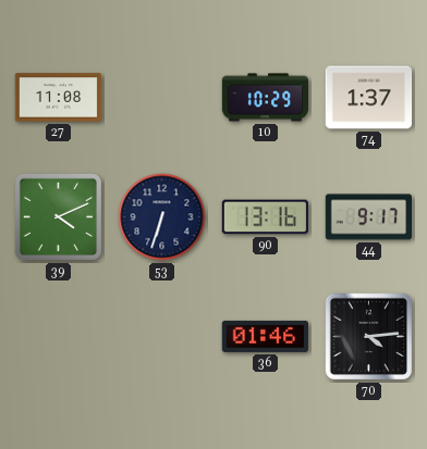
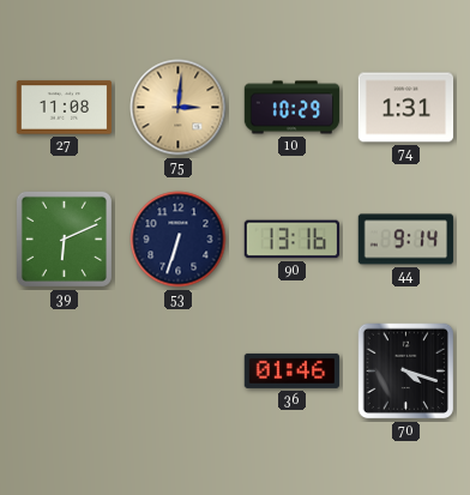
75: none -> 3:01
74: 1:37 -> 1:31
39: 4:11 -> 6:11
44: 9:17 -> 9:14
70: 4:14 -> 4:18
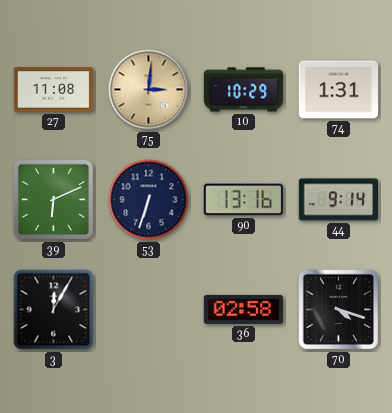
3: none -> 12:05
36: 01:46 -> 02:58
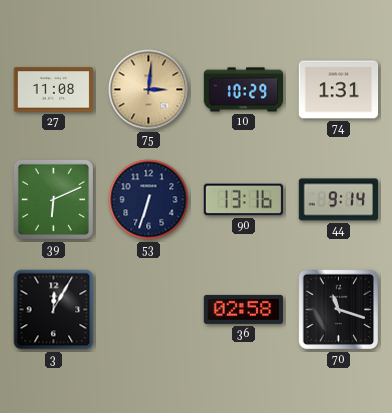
70: 4:18 -> 11:18
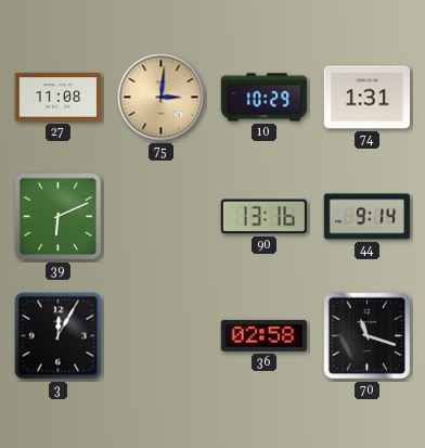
53: 6:33 -> none
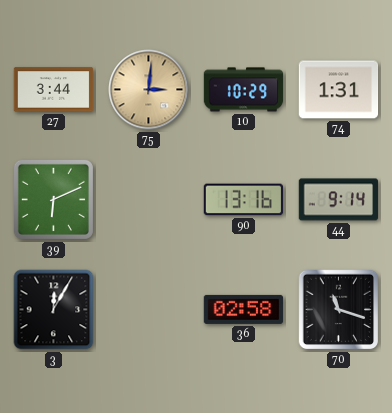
27: 11:08 -> 3:44
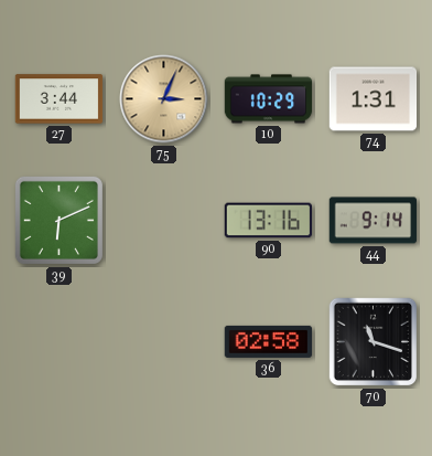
75: 3:01 -> 3:04
3: 12:05 -> none
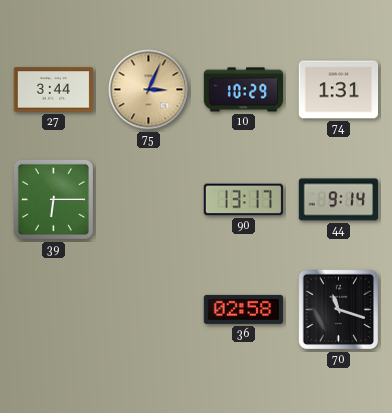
39: 6:11 -> 6:15
90: 13:16 -> 13:17
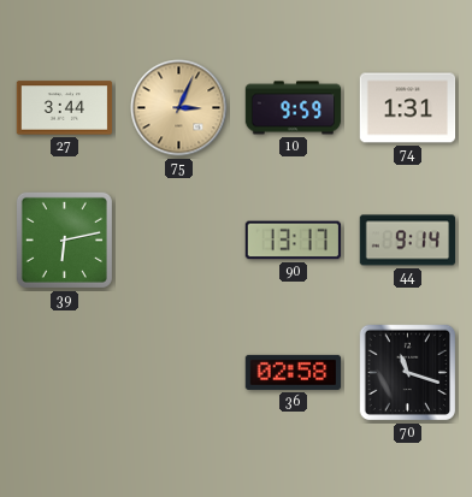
10: 10:29 -> 9:59
39: 6:15 -> 6:13
